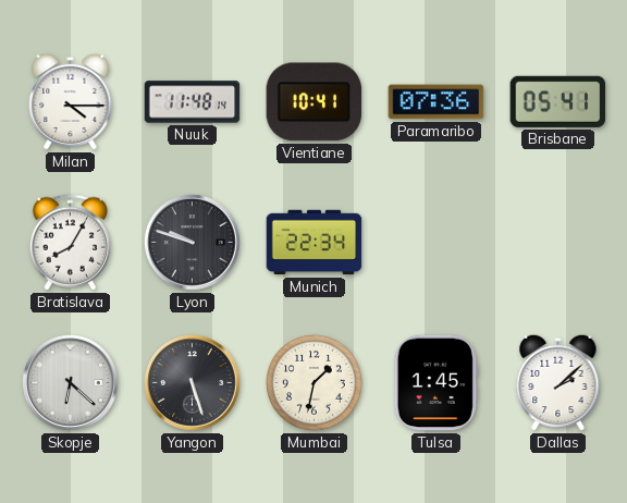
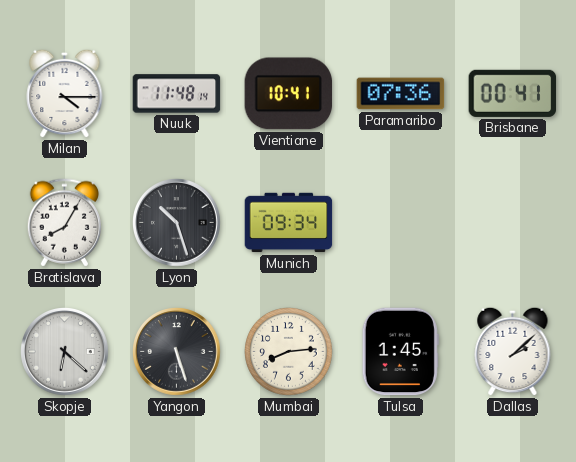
Brisbane: 05:41 -> 00:41
Lyon: 9:48 -> 10:27
Munich: 22:34 -> 09:34
Mumbai: 1:32 -> 8:14
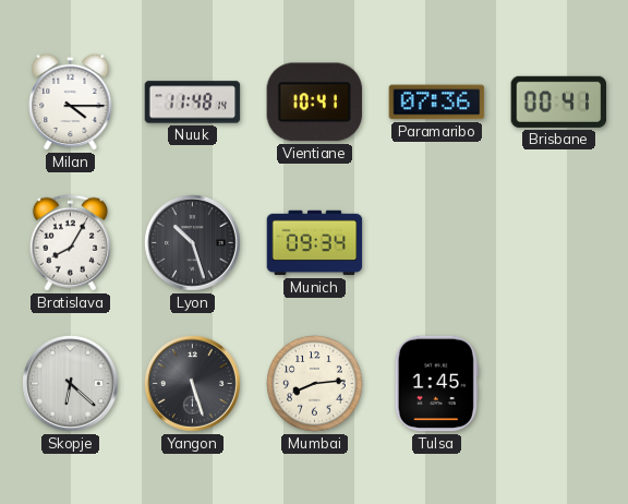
Dallas: 2:08 -> none
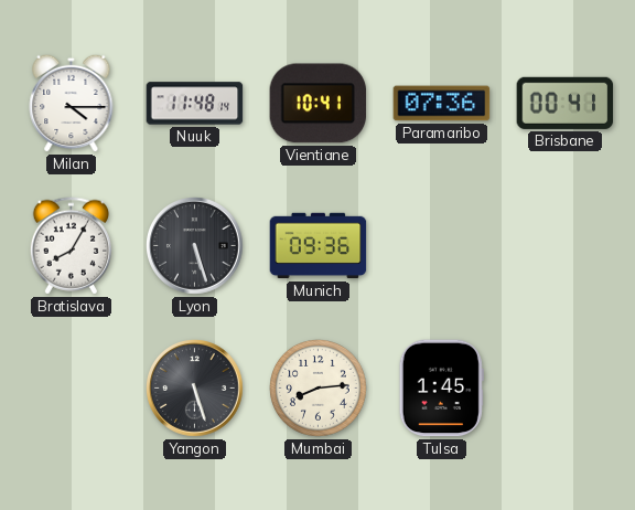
Lyon: 10:27 -> 5:27
Munich: 09:34 -> 09:36
Skopje: 6:22 -> none
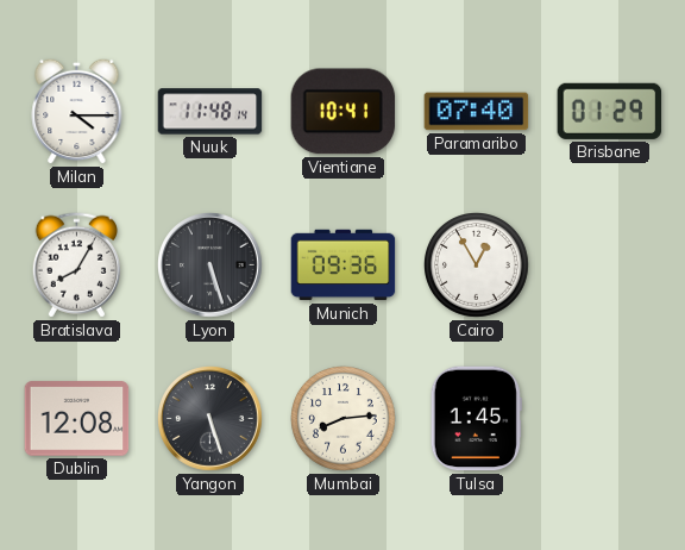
Paramaribo: 07:36 -> 07:40
Brisbane: 00:41 -> 01:29
Cairo: none -> 12:55
Dublin: none -> 12:08
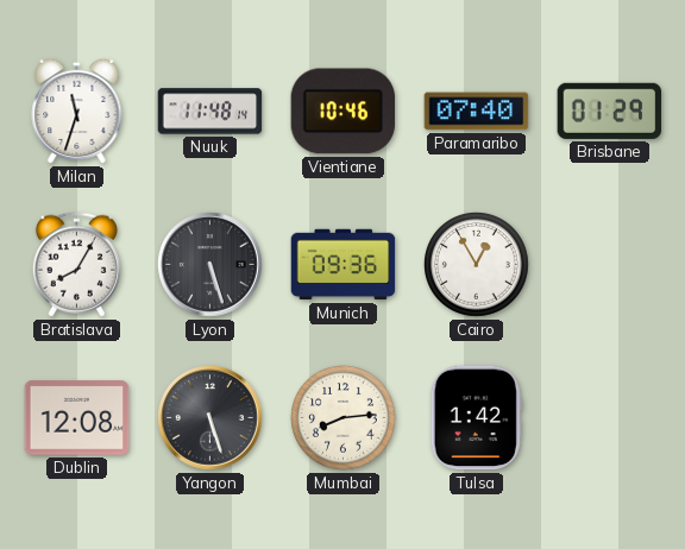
Milan: 4:15 -> 11:33
Vientiane: 10:41 -> 10:46
Tulsa: 1:45 -> 1:42
